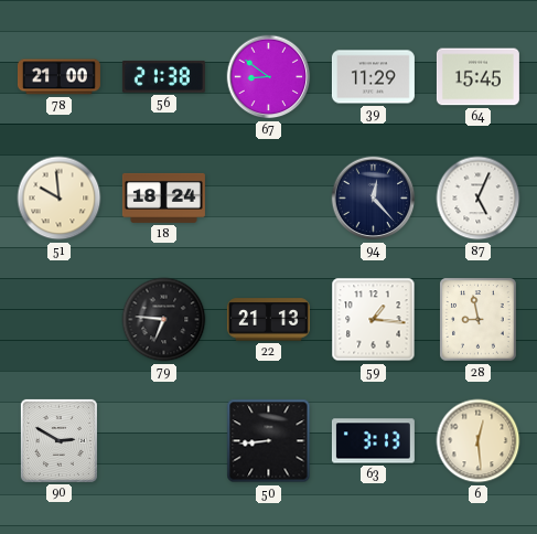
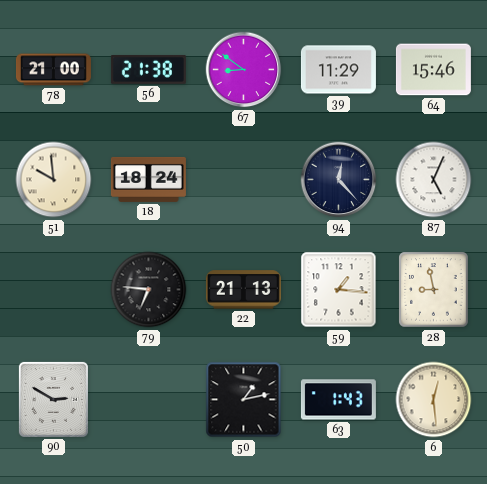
64: 15:45 -> 15:46
50: 8:44 -> 1:13
63: 3:13 -> 1:43
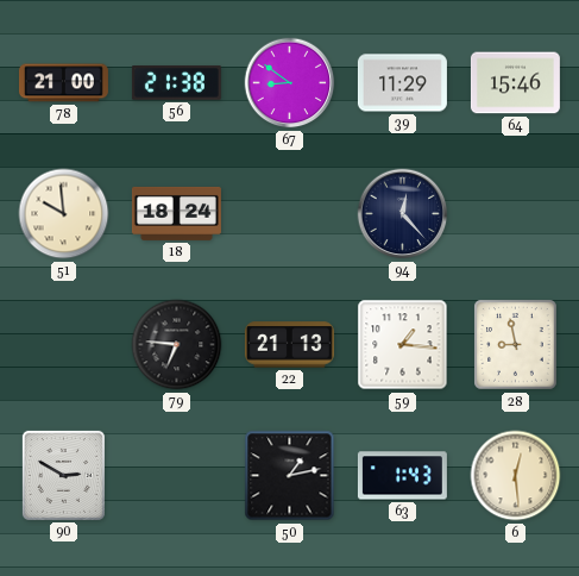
87: 5:04 -> none
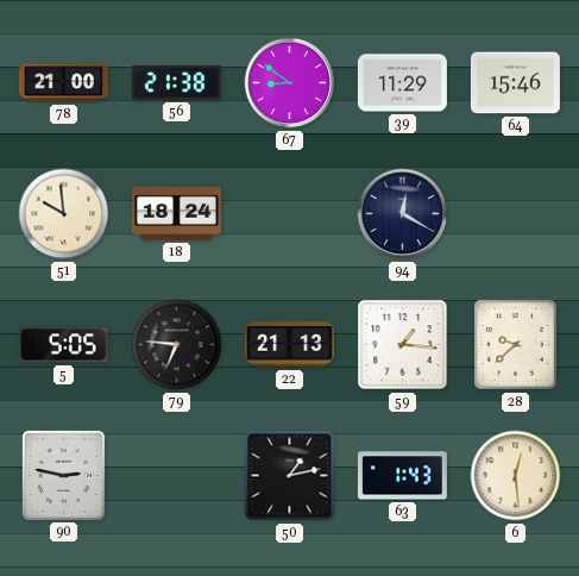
94: 12:23 -> 12:20
5: none -> 5:05
28: 8:58 -> 9:38
90: 2:50 -> 2:47
